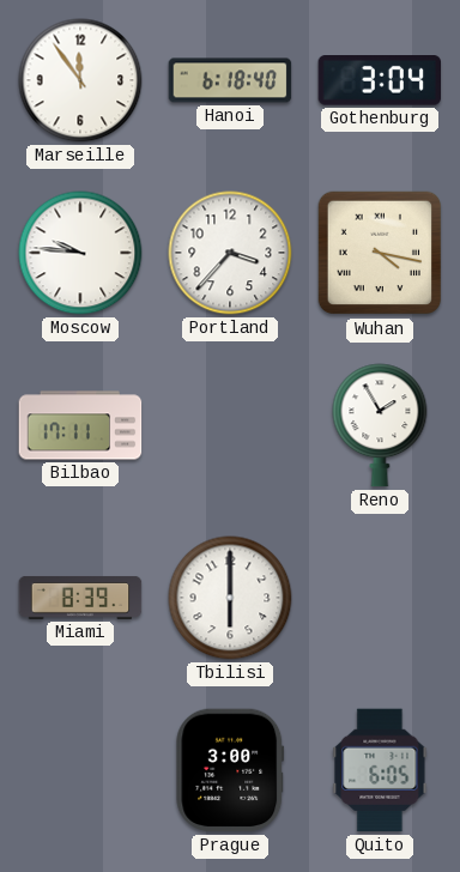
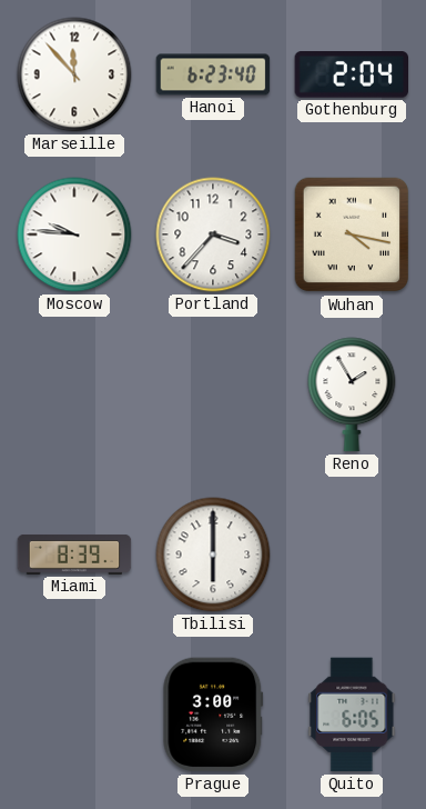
Marseille: 11:54 -> 11:53
Hanoi: 6:18 -> 6:23
Gothenburg: 3:04 -> 2:04
Bilbao: 17:11 -> none
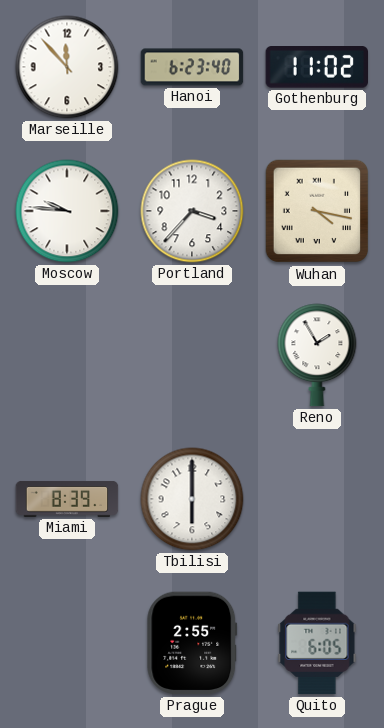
Gothenburg: 2:04 -> 11:02
Prague: 3:00 -> 2:55
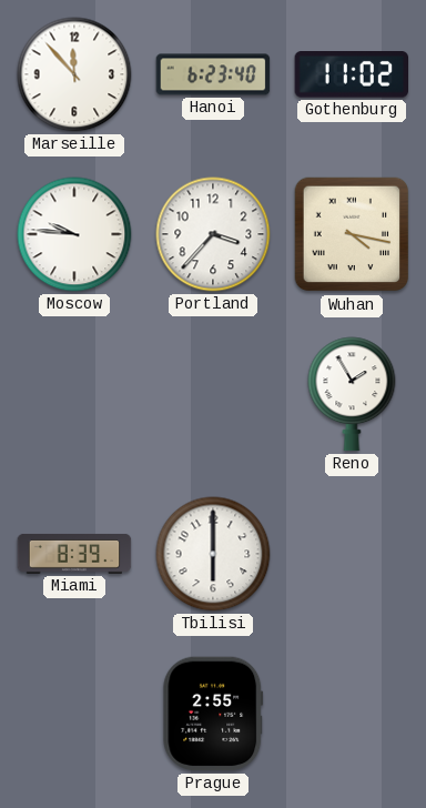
Quito: 6:05 -> none
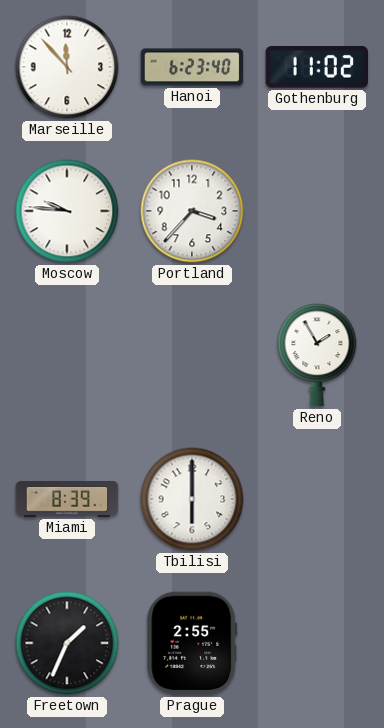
Wuhan: 4:17 -> none
Freetown: none -> 1:34
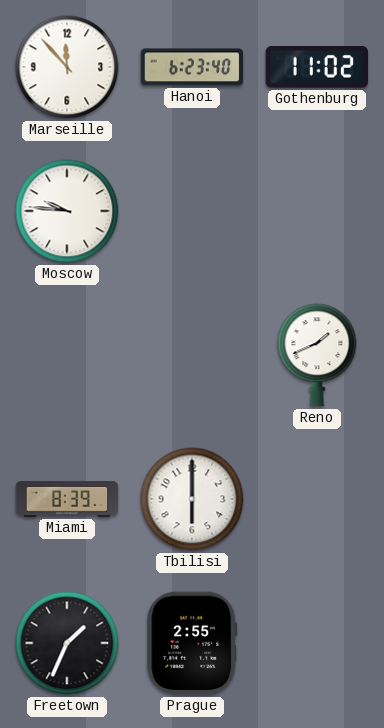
Portland: 3:37 -> none
Reno: 1:55 -> 1:41
